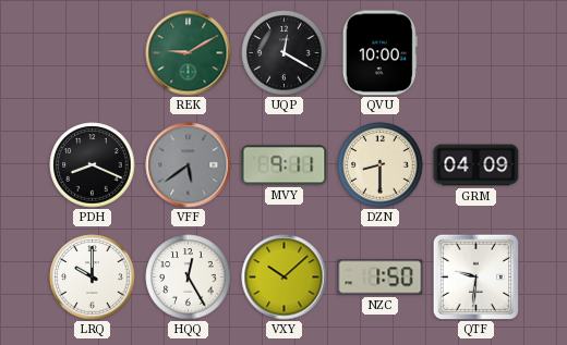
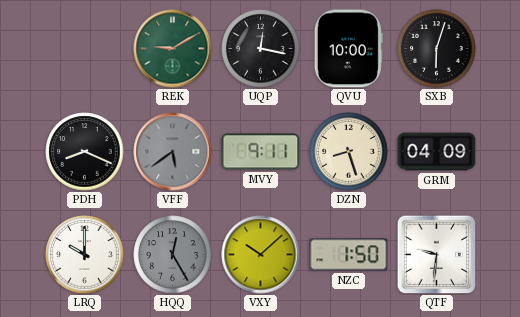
UQP: 12:20 -> 12:17
SXB: none -> 6:03
DZN: 8:30 -> 8:27
HQQ dial: white -> grey
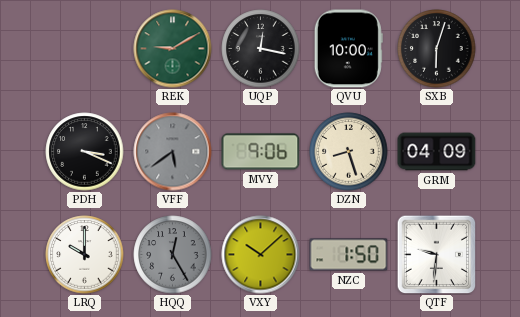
PDH: 8:19 -> 3:19
MVY: 9:11 -> 9:06
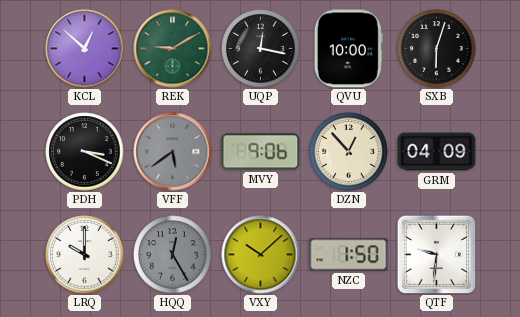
KCL: none -> 12:52
DZN: 8:27 -> 12:53
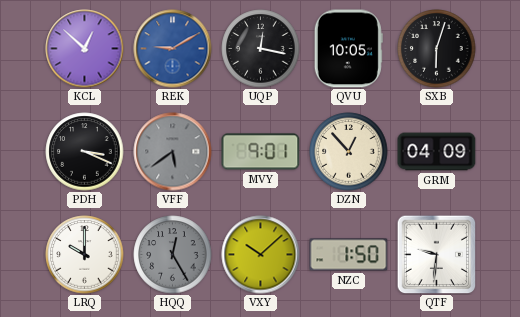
REK dial: green -> blue
QVU: 10:00 -> 10:05
MVY: 9:06 -> 9:01
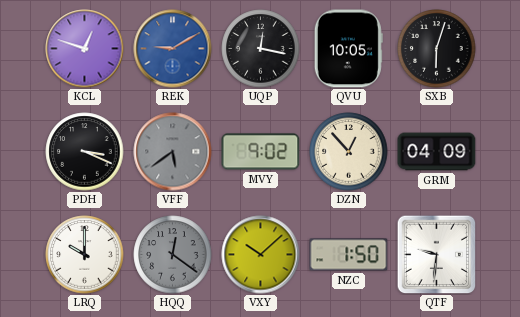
KCL: 12:52 -> 12:48
MVY: 9:01 -> 9:02
HQQ: 12:25 -> 12:21
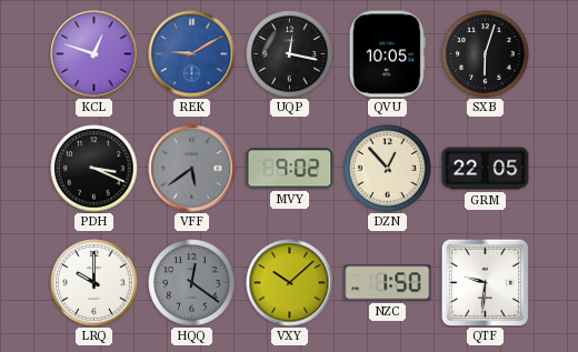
GRM: 04:09 -> 22:05
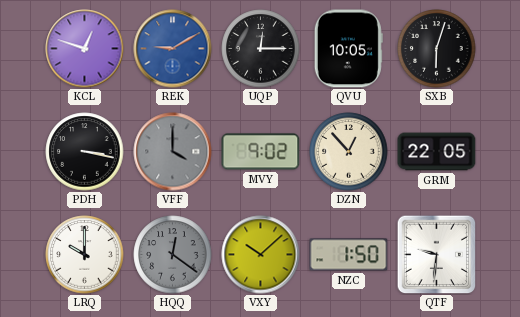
UQP: 12:17 -> 12:15
PDH: 3:19 -> 3:17
VFF: 5:39 -> 4:00
